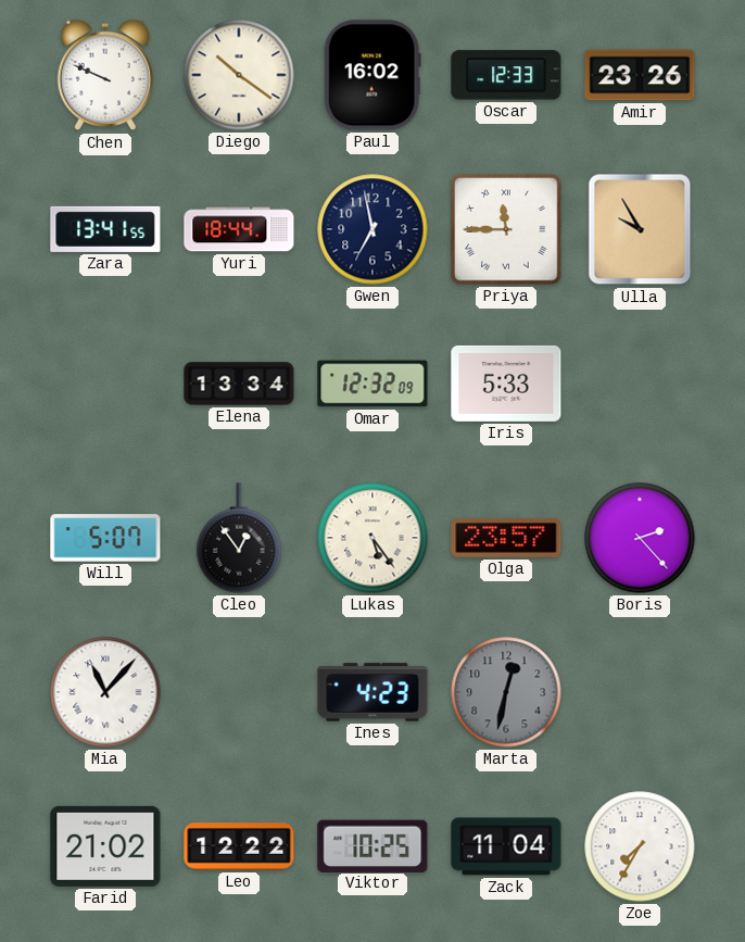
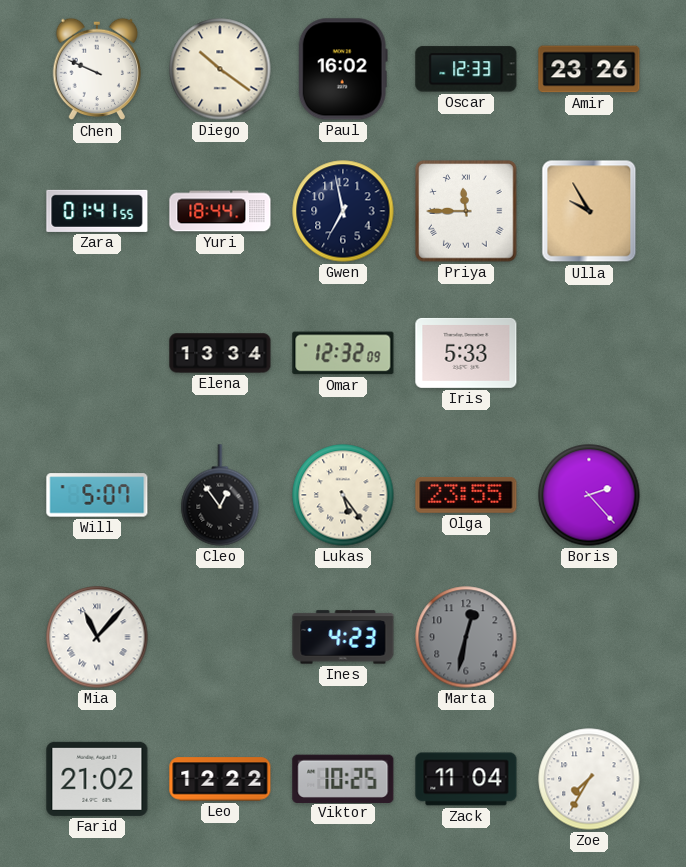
Zara: 13:41 -> 01:41
Olga: 23:57 -> 23:55
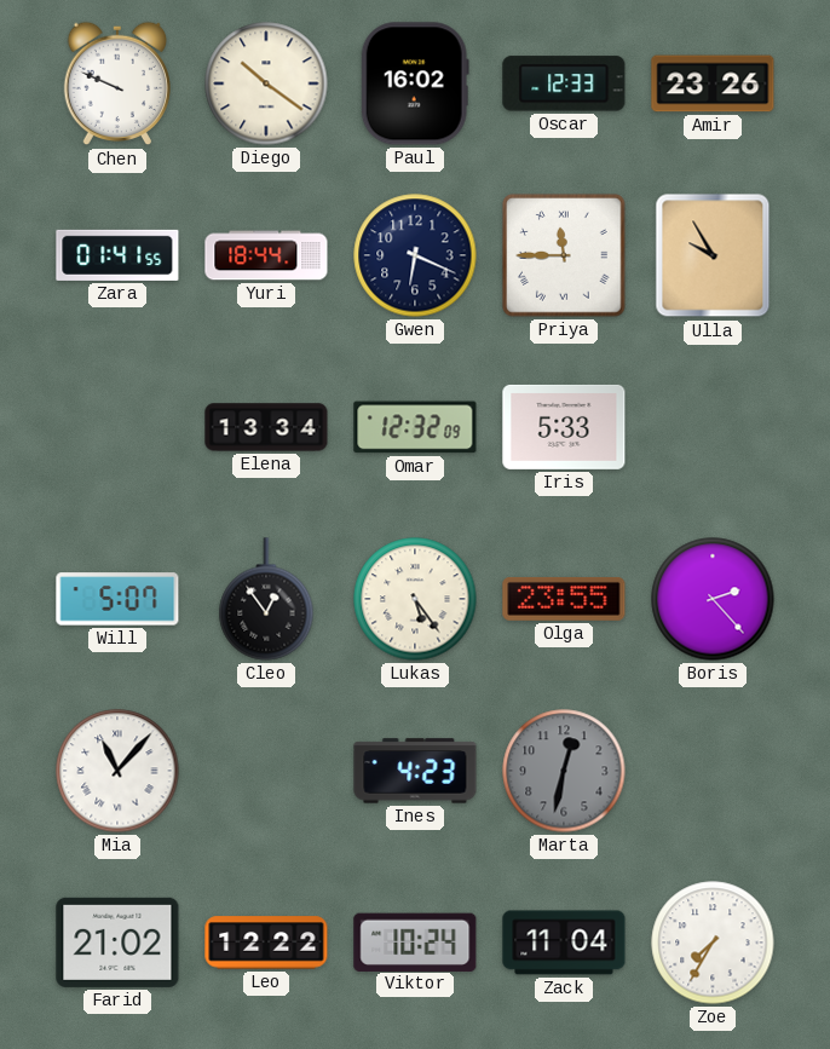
Gwen: 6:58 -> 6:19
Viktor: 10:25 -> 10:24
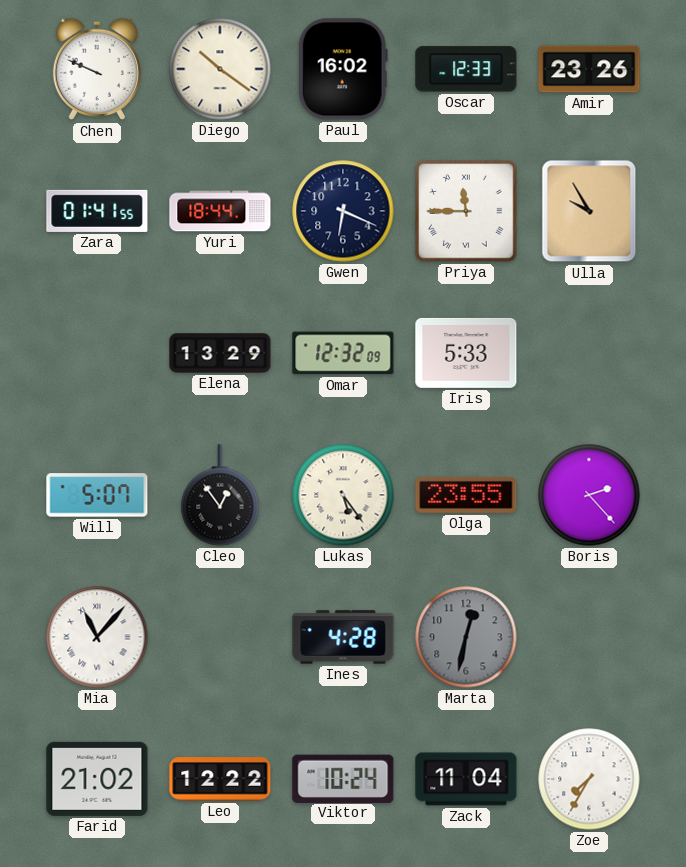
Elena: 13:34 -> 13:29
Ines: 4:23 -> 4:28
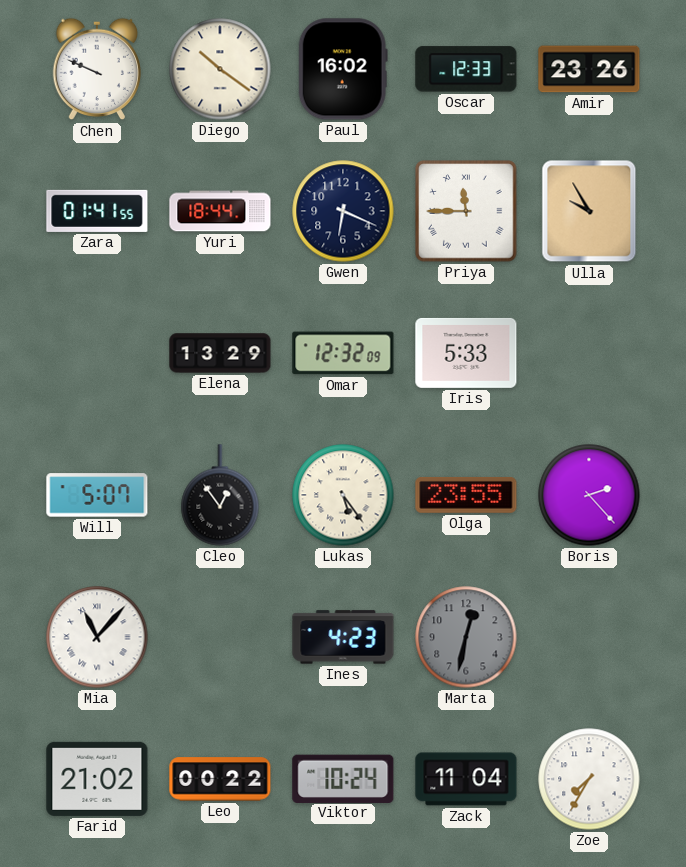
Ines: 4:28 -> 4:23
Leo: 12:22 -> 00:22
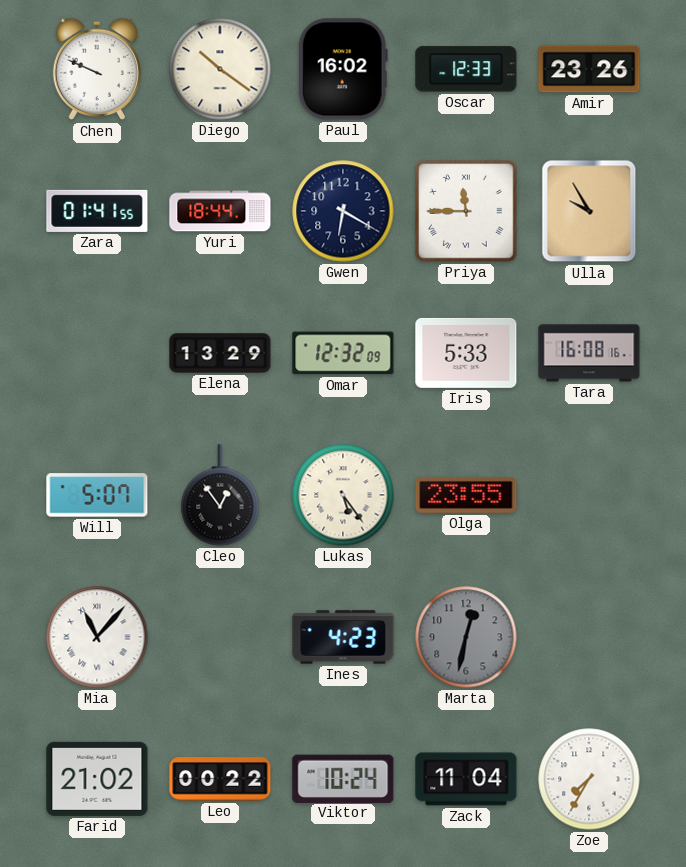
Gwen: 6:19 -> 6:20
Tara: none -> 16:08
Boris: 2:23 -> none
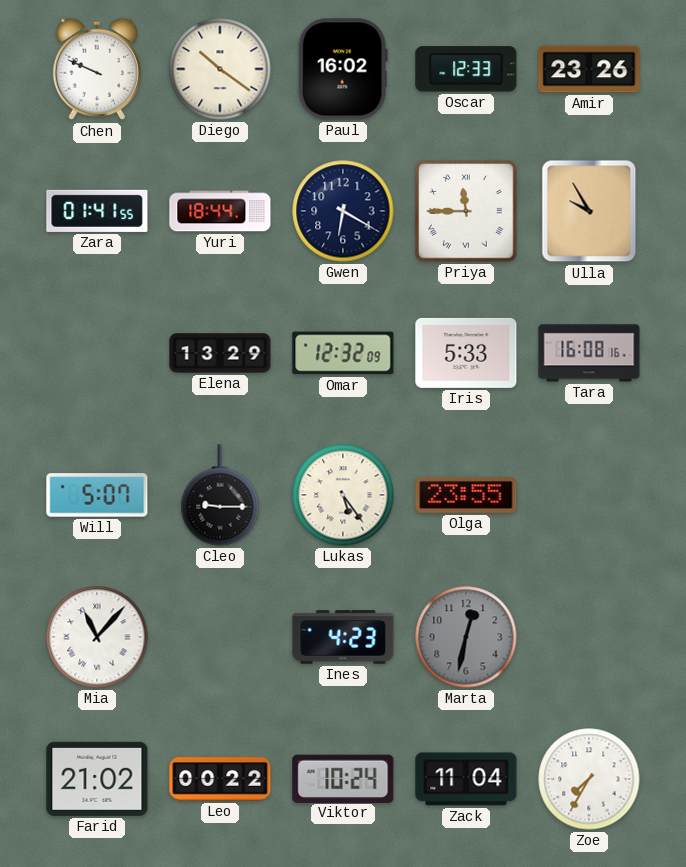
Cleo: 12:54 -> 9:15
